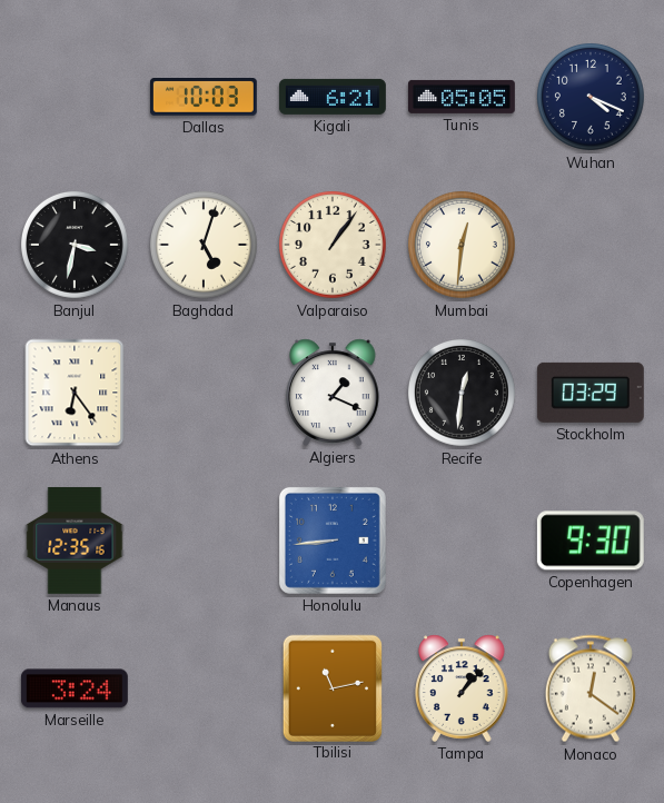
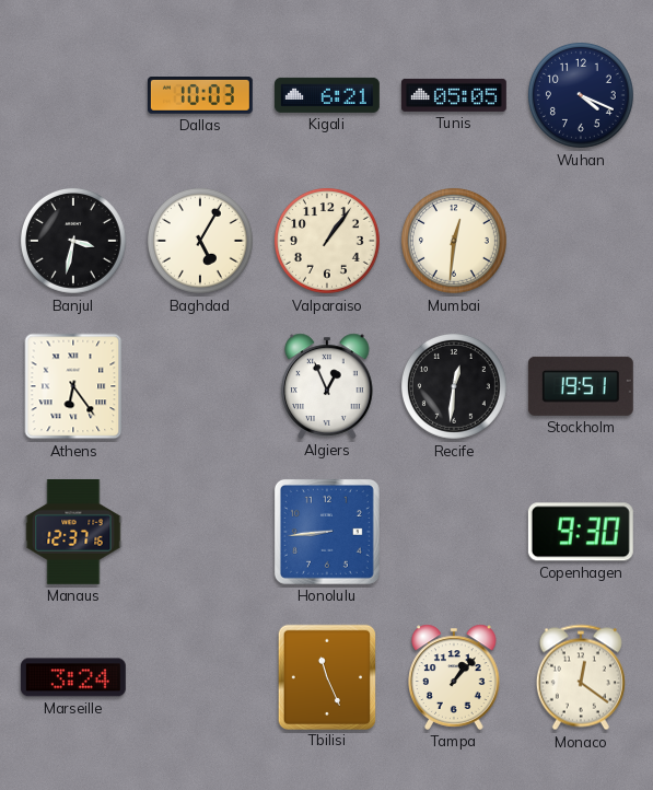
Baghdad: 5:03 -> 5:05
Algiers: 1:19 -> 12:56
Stockholm: 03:29 -> 19:51
Manaus: 12:35 -> 12:37
Tbilisi: 11:13 -> 11:26
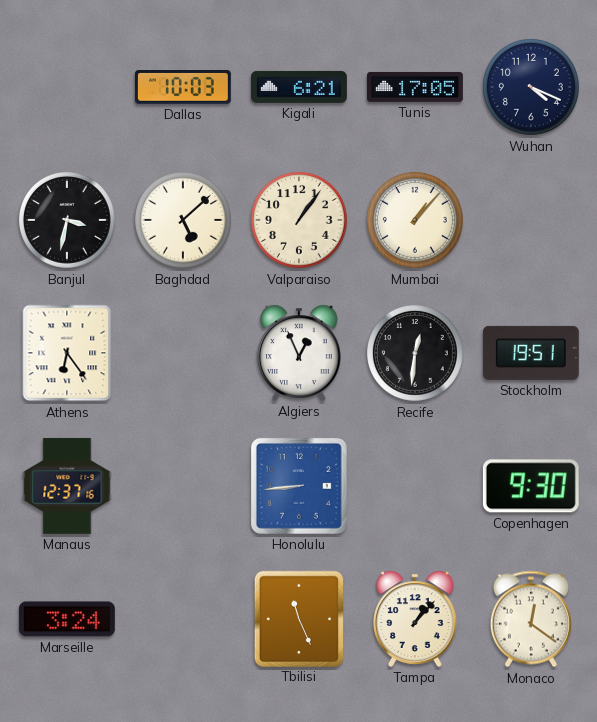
Tunis: 05:05 -> 17:05
Baghdad: 5:05 -> 5:08
Mumbai: 12:31 -> 1:07
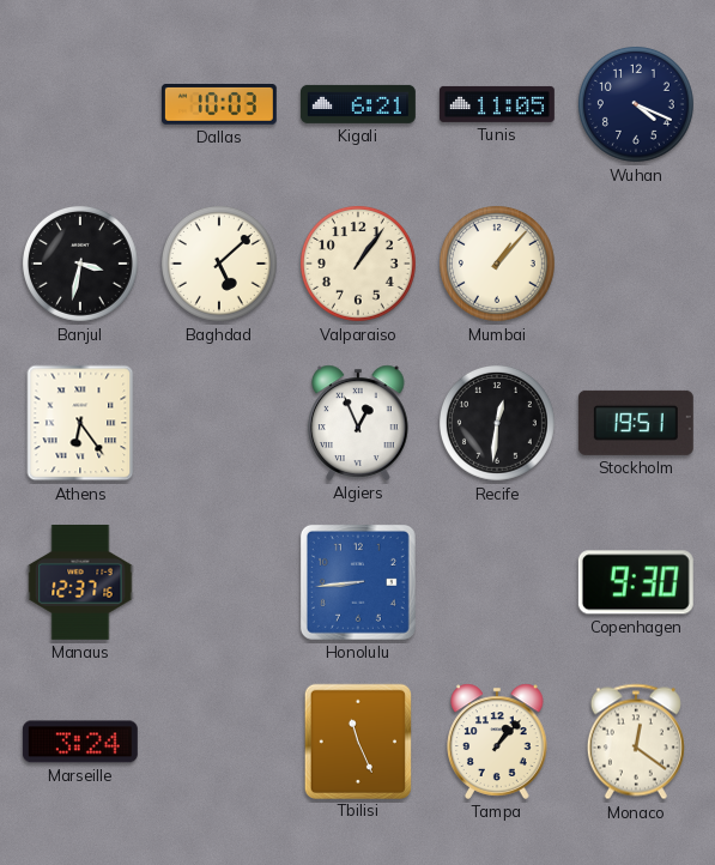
Tunis: 17:05 -> 11:05
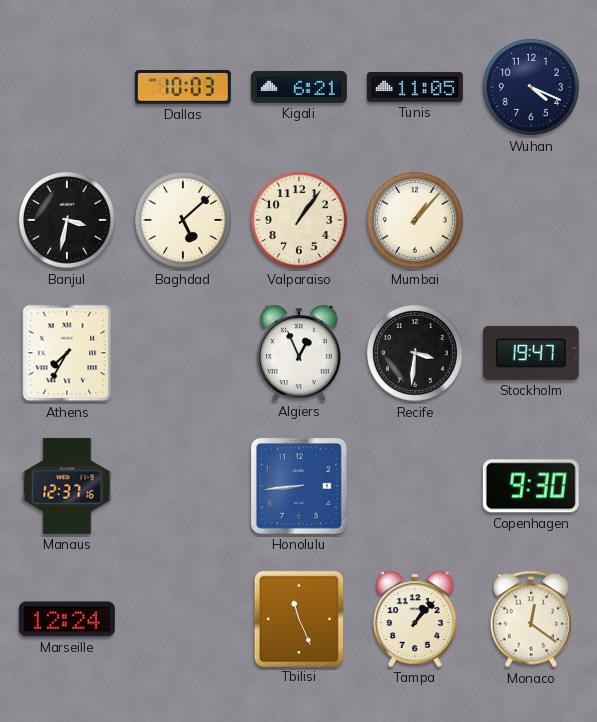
Athens: 6:24 -> 7:35
Recife: 12:31 -> 3:31
Stockholm: 19:51 -> 19:47
Marseille: 3:24 -> 12:24
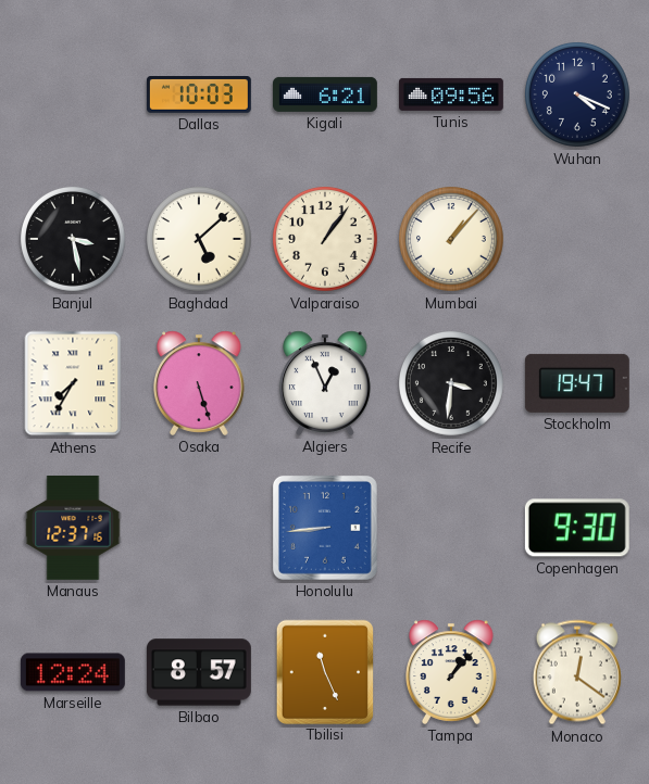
Tunis: 11:05 -> 09:56
Banjul: 3:32 -> 3:28
Osaka: none -> 5:27
Bilbao: none -> 8:57
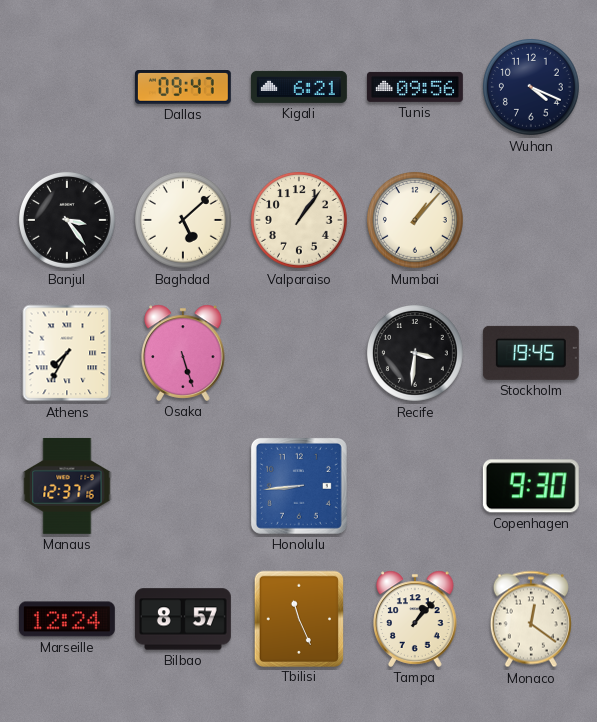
Dallas: 10:03 -> 09:47
Banjul: 3:28 -> 3:24
Algiers: 12:56 -> none
Stockholm: 19:47 -> 19:45
